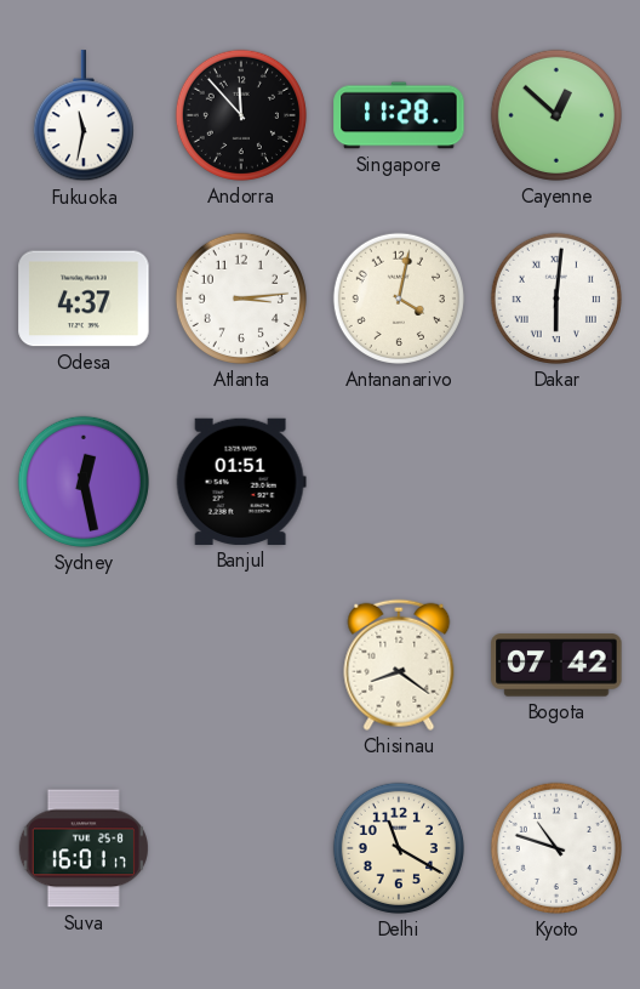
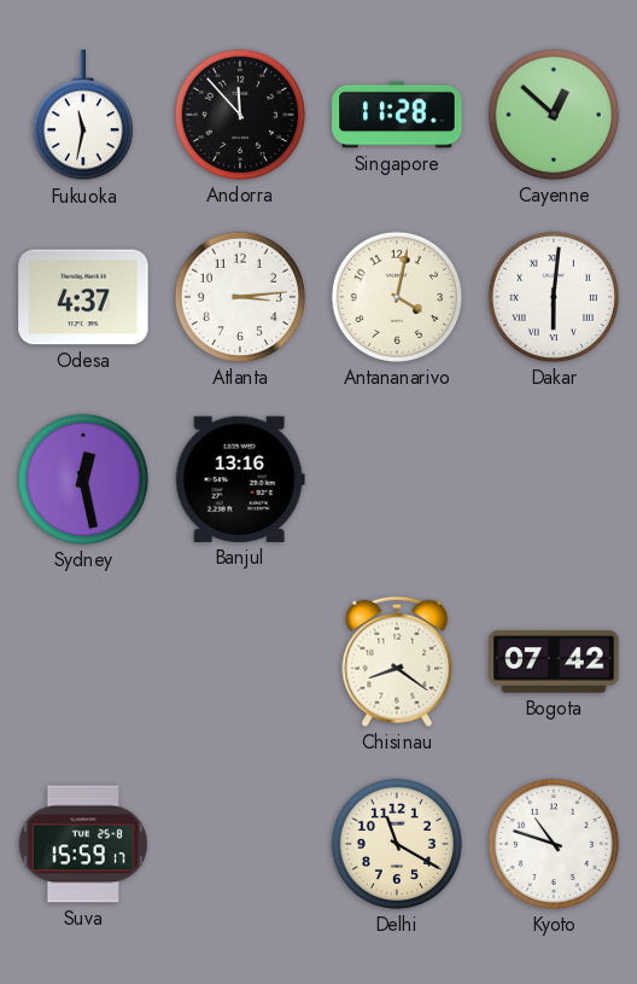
Banjul: 01:51 -> 13:16
Suva: 16:01 -> 15:59
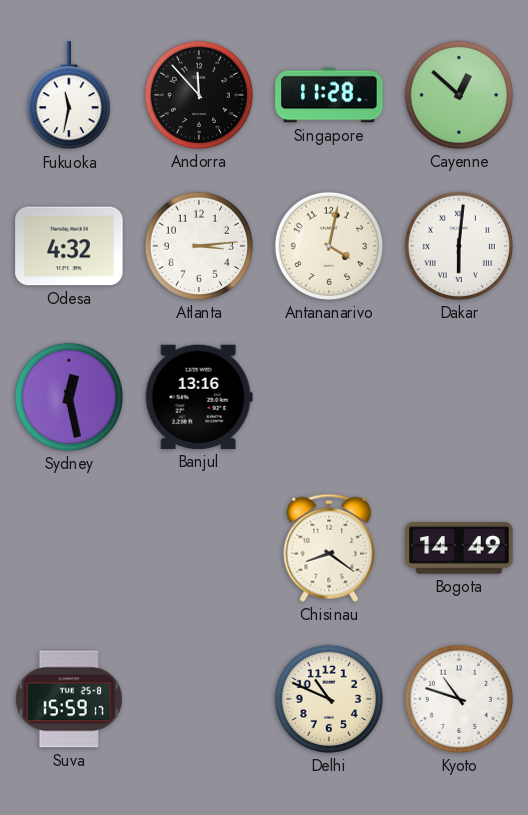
Odesa: 4:37 -> 4:32
Bogota: 07:42 -> 14:49
Delhi: 11:20 -> 10:49
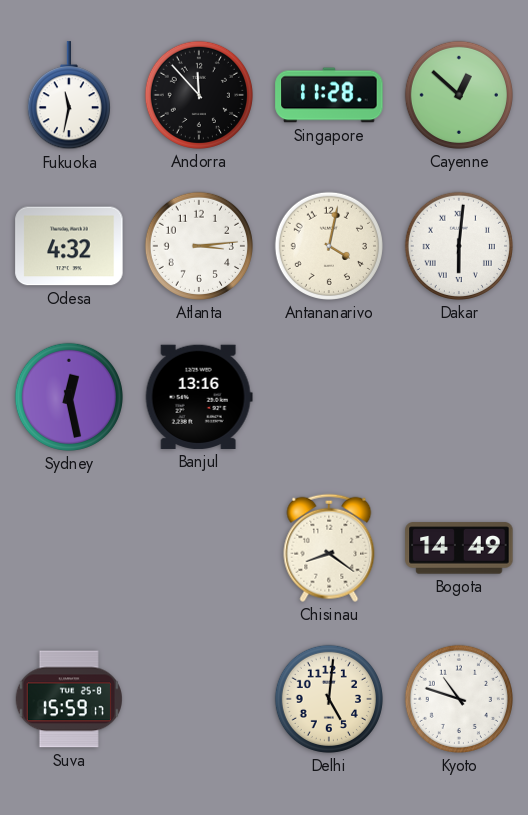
Delhi: 10:49 -> 5:01
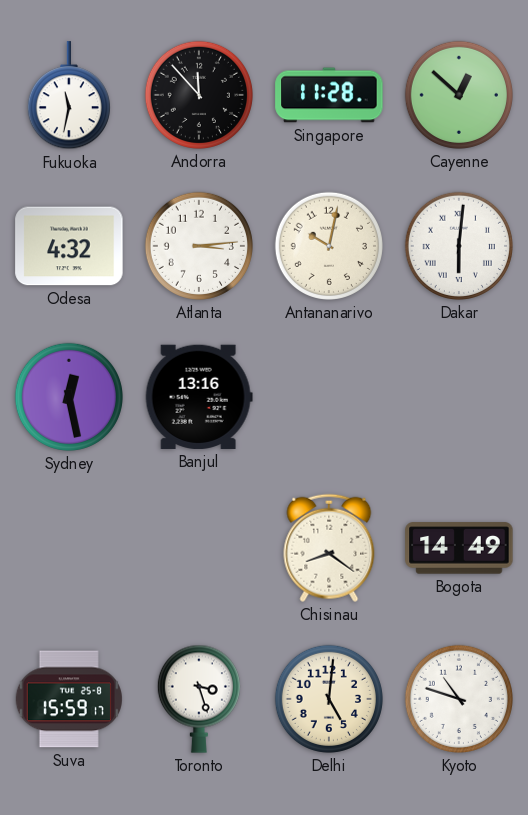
Antananarivo: 4:02 -> 10:02
Toronto: none -> 3:27
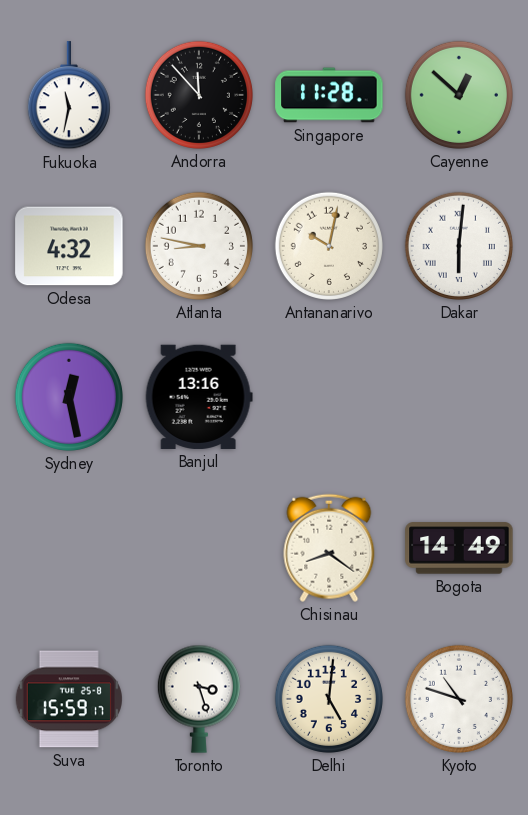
Atlanta: 3:14 -> 8:47
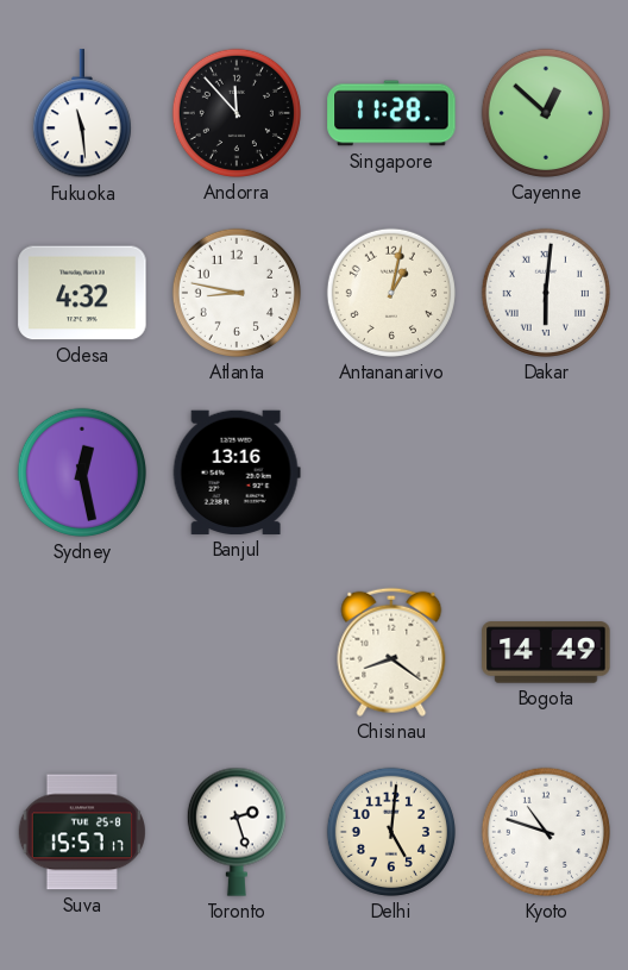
Fukuoka: 11:32 -> 11:29
Antananarivo: 10:02 -> 1:02
Suva: 15:59 -> 15:57
Toronto: 3:27 -> 2:27
